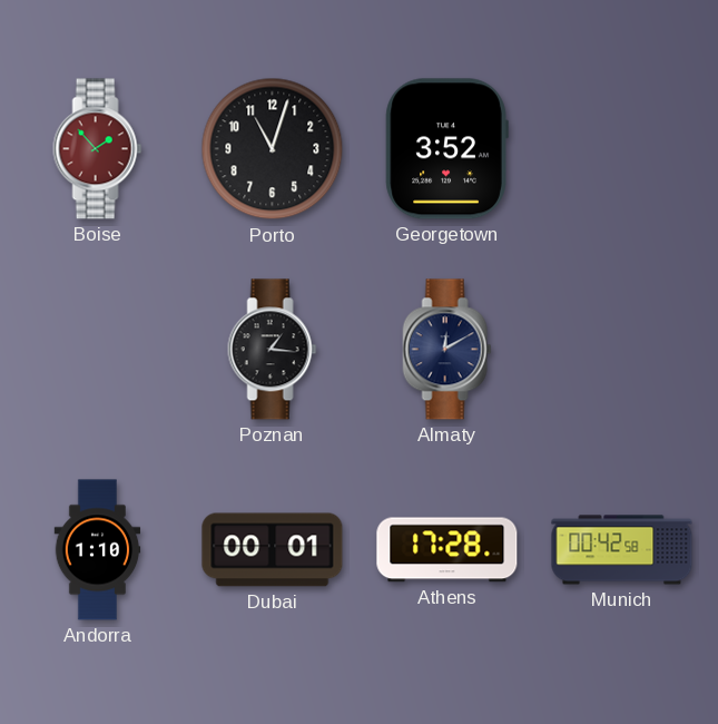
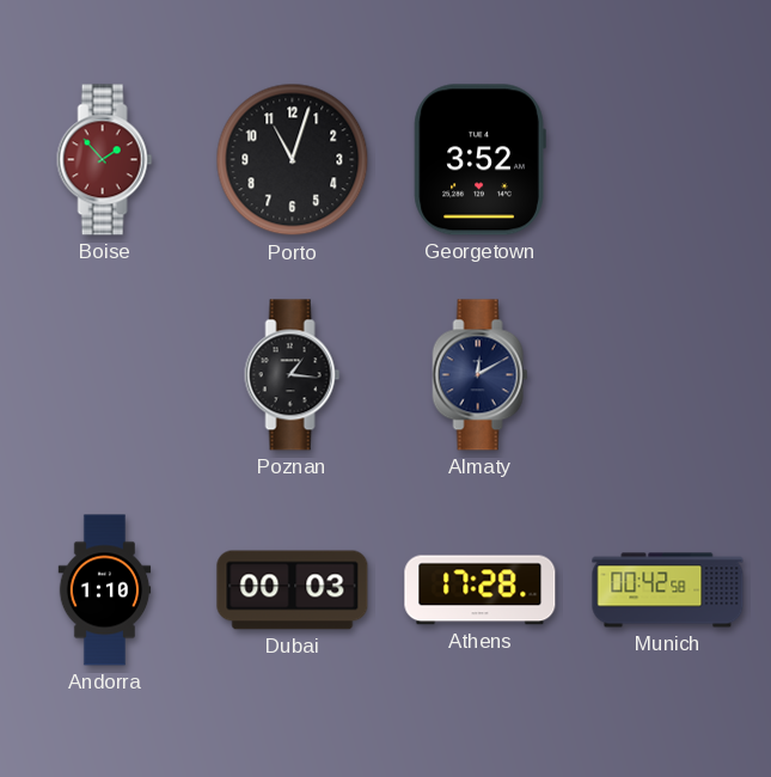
Dubai: 00:01 -> 00:03
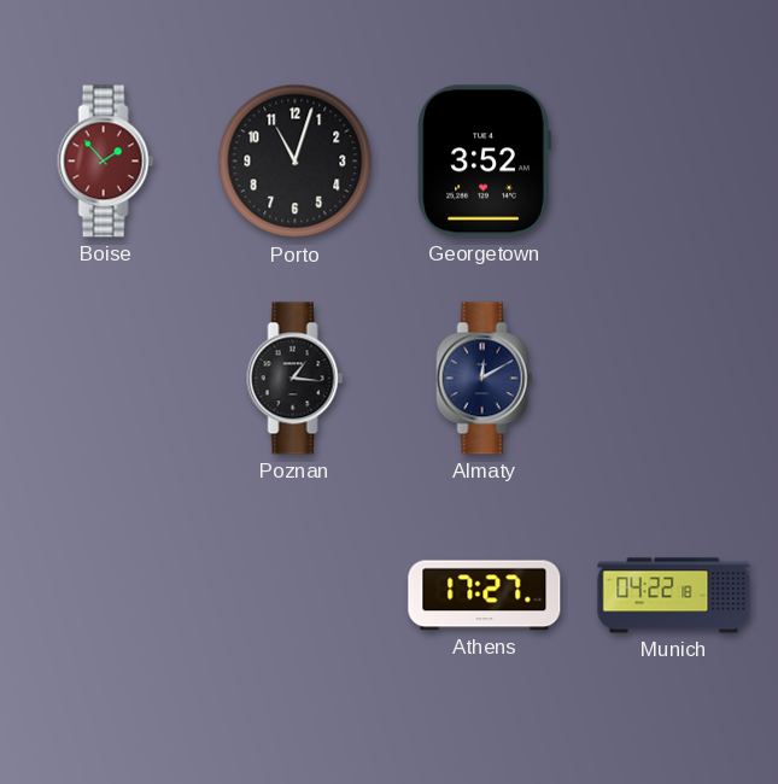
Andorra: 1:10 -> none
Dubai: 00:03 -> none
Athens: 17:28 -> 17:27
Munich: 00:42 -> 04:22
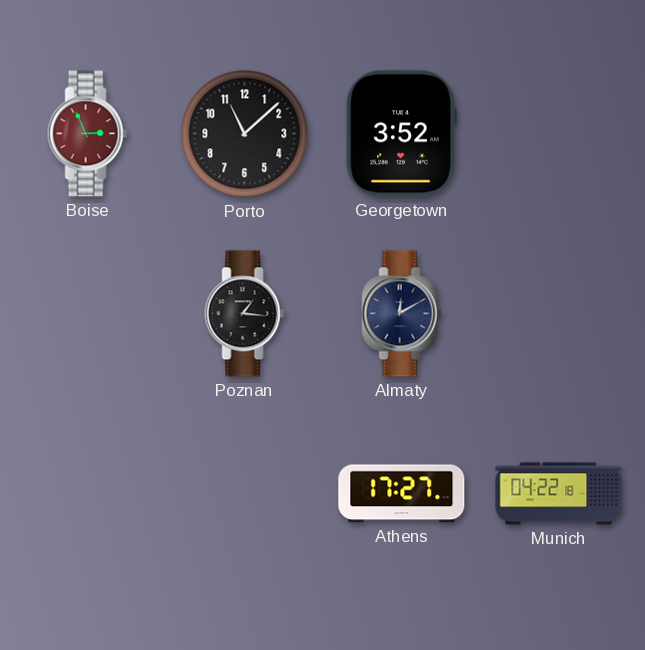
Boise: 1:53 -> 2:56
Porto: 11:03 -> 11:08
